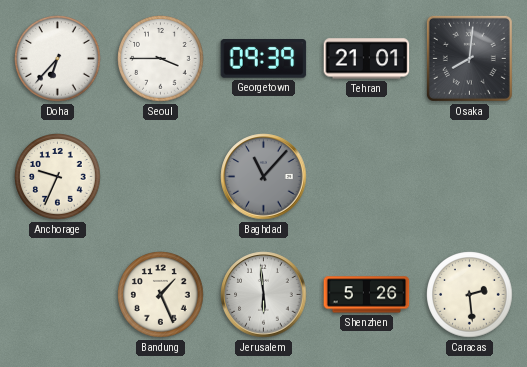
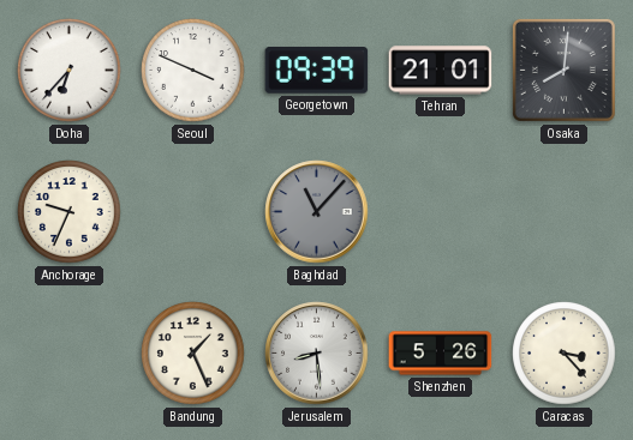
Seoul: 3:45 -> 3:49
Jerusalem: 5:59 -> 8:29
Caracas: 2:29 -> 3:23
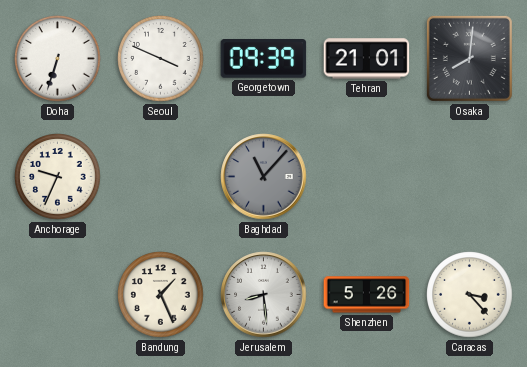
Doha: 6:37 -> 6:33
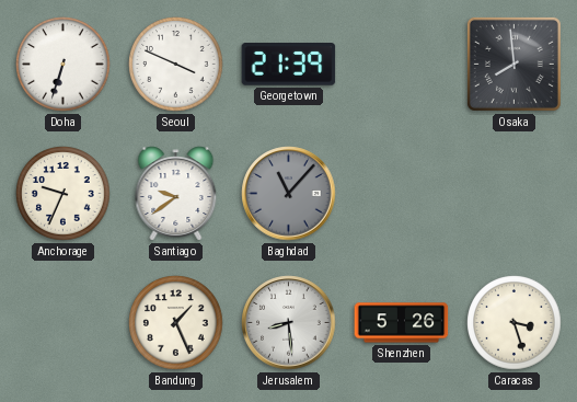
Georgetown: 09:39 -> 21:39
Tehran: 21:01 -> none
Osaka: 8:01 -> 7:59
Santiago: none -> 9:39
Caracas: 3:23 -> 3:27
